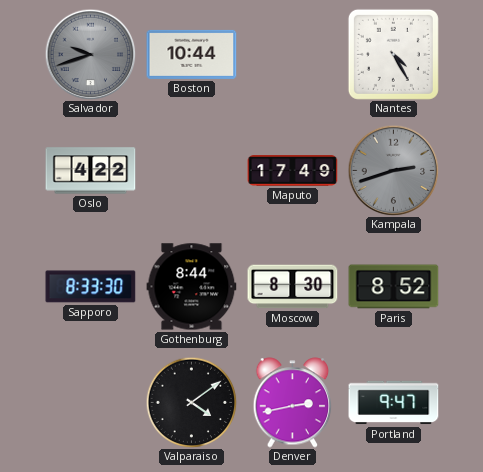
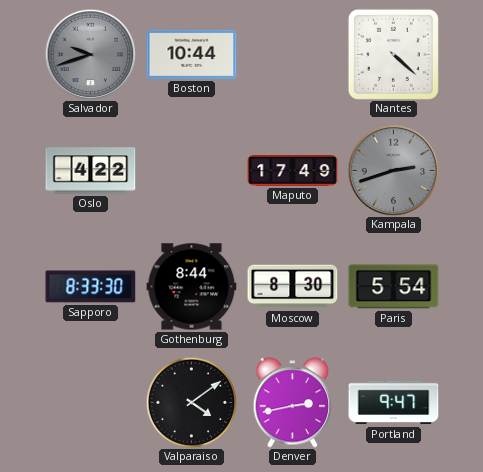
Nantes: 4:25 -> 4:22
Paris: 8:52 -> 5:54
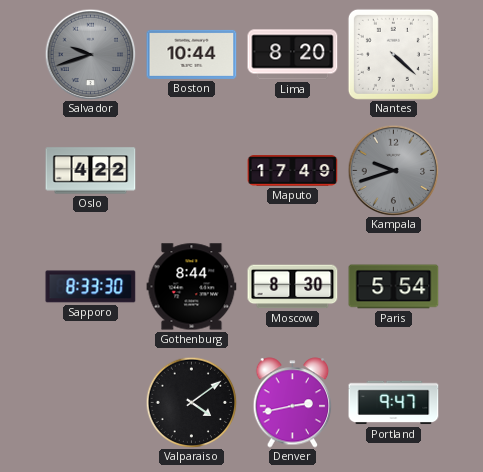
Lima: none -> 8:20
Kampala: 2:42 -> 9:42
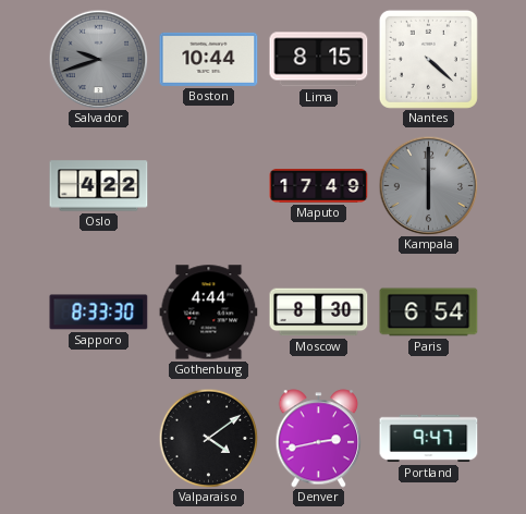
Lima: 8:20 -> 8:15
Kampala: 9:42 -> 6:00
Gothenburg: 8:44 -> 4:44
Paris: 5:54 -> 6:54
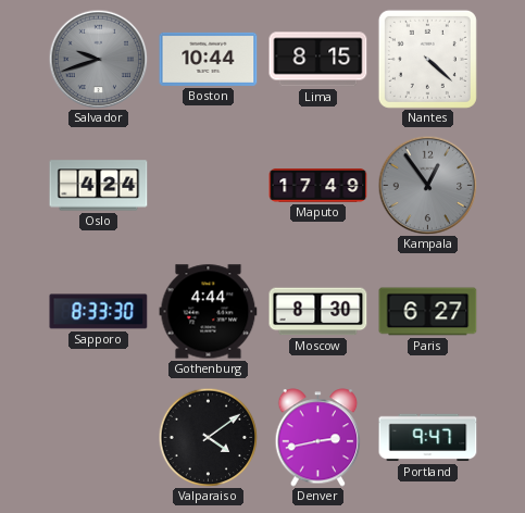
Oslo: 4:22 -> 4:24
Kampala: 6:00 -> 12:54
Paris: 6:54 -> 6:27
